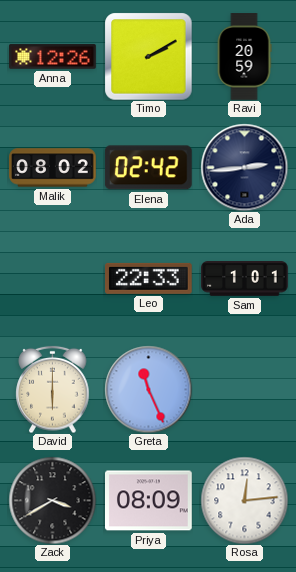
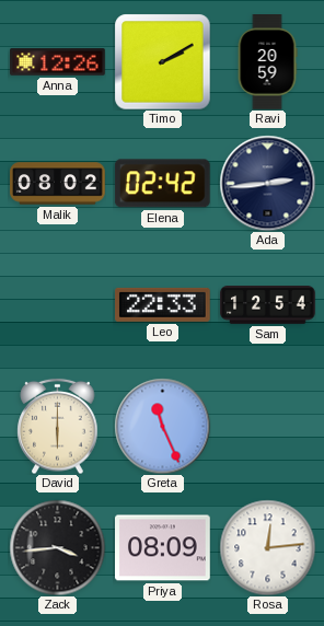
Sam: 1:01 -> 12:54
Zack: 3:40 -> 3:44
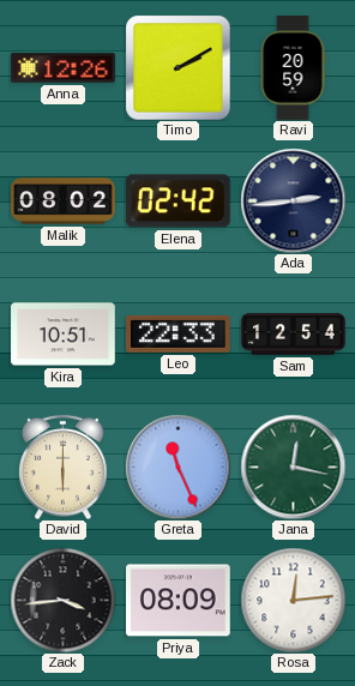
Kira: none -> 10:51
Jana: none -> 12:17
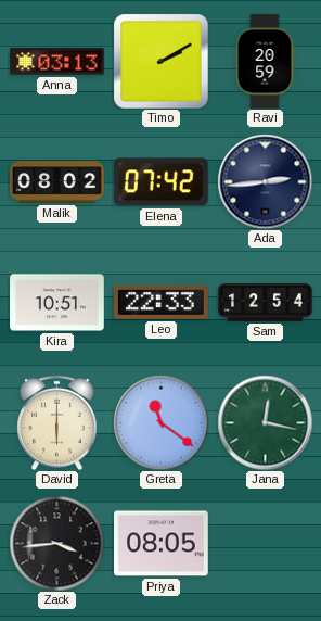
Anna: 12:26 -> 03:13
Elena: 02:42 -> 07:42
Greta: 11:26 -> 11:21
Priya: 08:09 -> 08:05
Rosa: 12:14 -> none
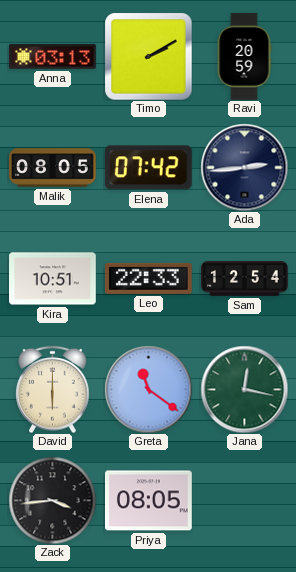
Malik: 08:02 -> 08:05
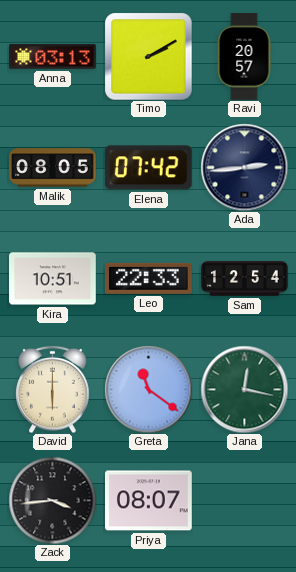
Ravi: 20:59 -> 20:57
Priya: 08:05 -> 08:07
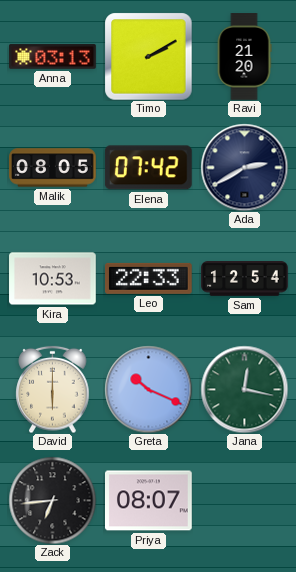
Ravi: 20:57 -> 21:20
Ada: 2:44 -> 2:40
Kira: 10:51 -> 10:53
Greta: 11:21 -> 10:19
Zack: 3:44 -> 6:44
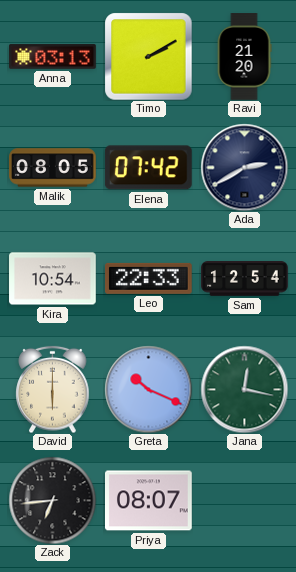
Kira: 10:53 -> 10:54
